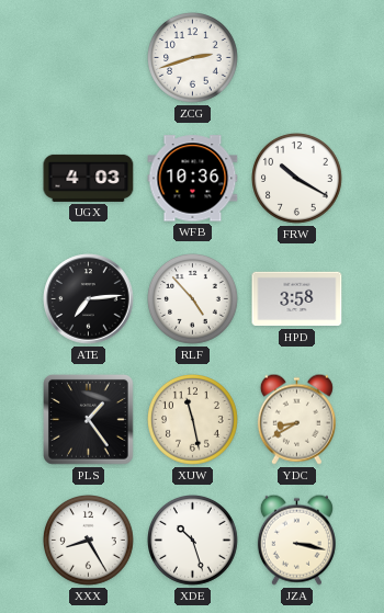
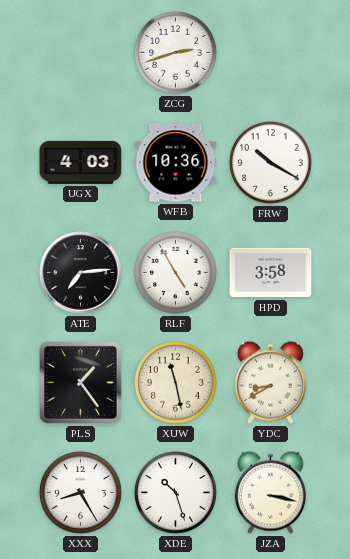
RLF: 4:53 -> 4:55
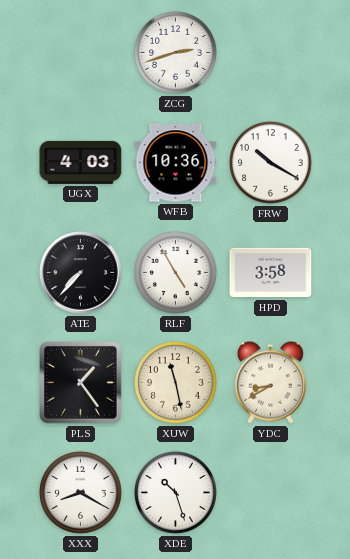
ATE: 7:14 -> 7:37
XXX: 8:25 -> 8:20
JZA: 3:17 -> none
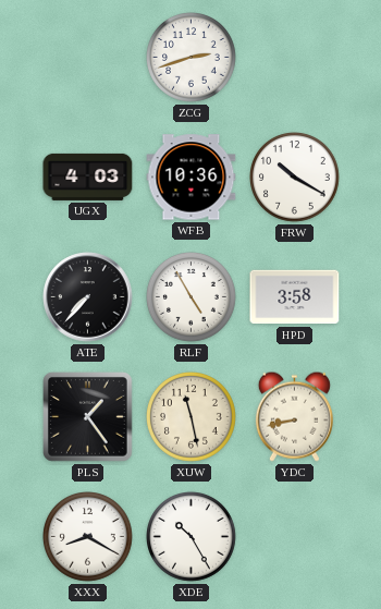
YDC: 8:40 -> 8:43
XDE: 10:27 -> 10:25
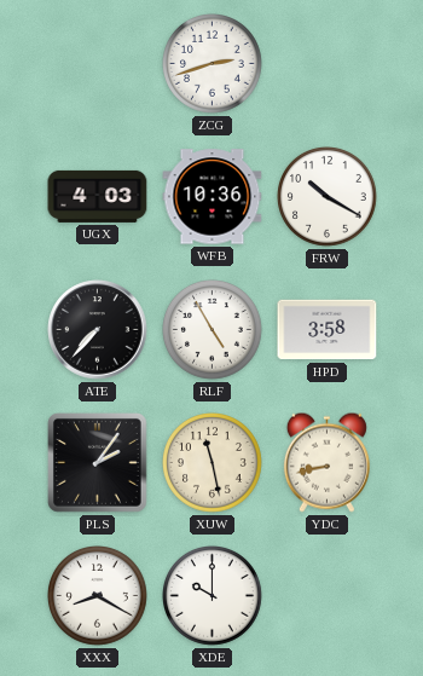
PLS: 1:24 -> 2:06
XDE: 10:25 -> 10:00
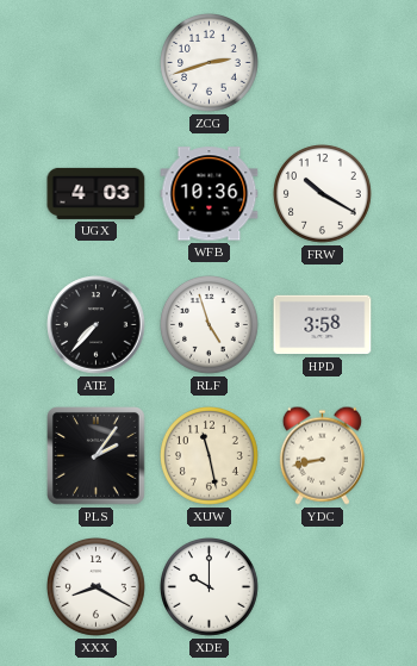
RLF: 4:55 -> 4:57
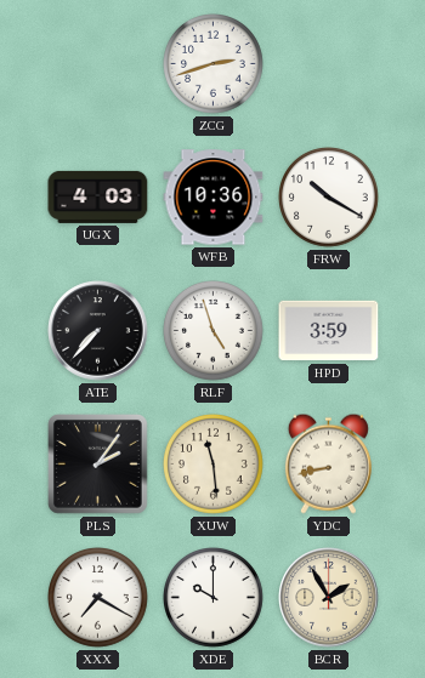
HPD: 3:58 -> 3:59
XUW: 11:28 -> 11:29
XXX: 8:20 -> 7:20
BCR: none -> 1:55
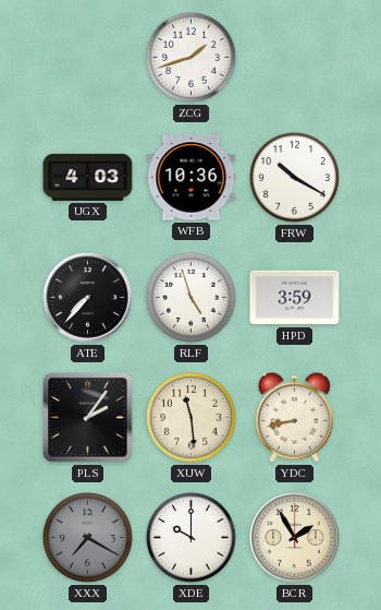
ZCG: 2:42 -> 1:42
XXX dial: white -> grey
